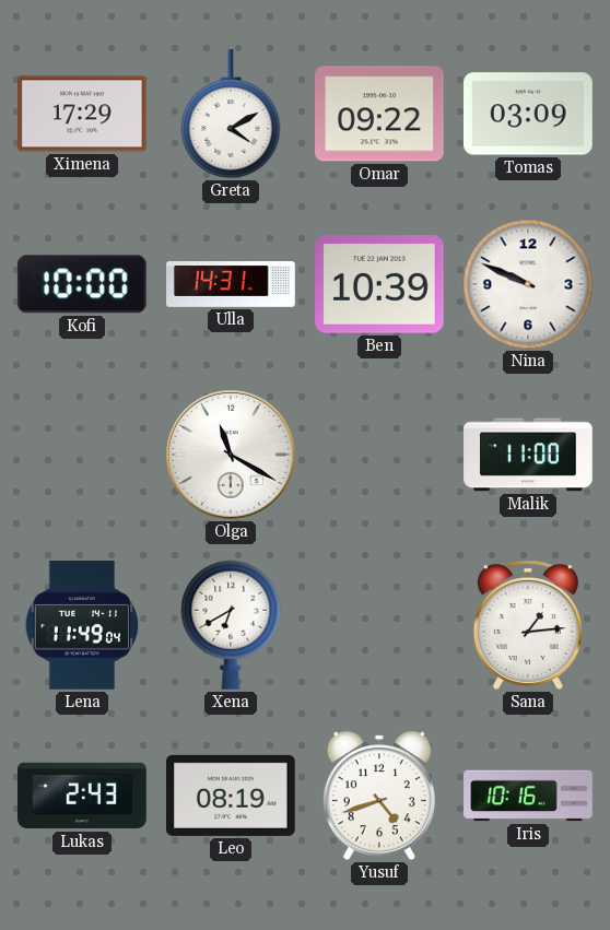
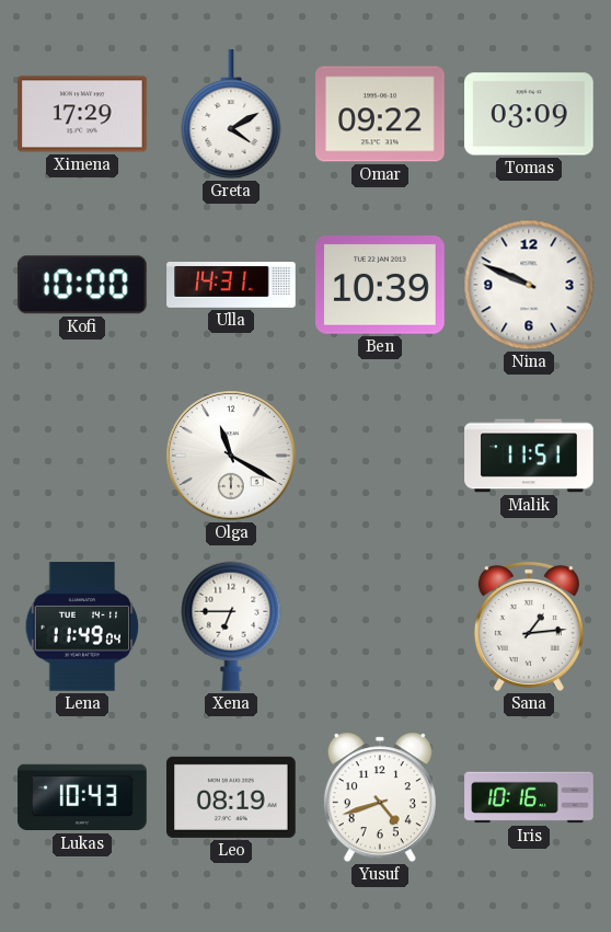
Malik: 11:00 -> 11:51
Xena: 6:40 -> 6:45
Lukas: 2:43 -> 10:43
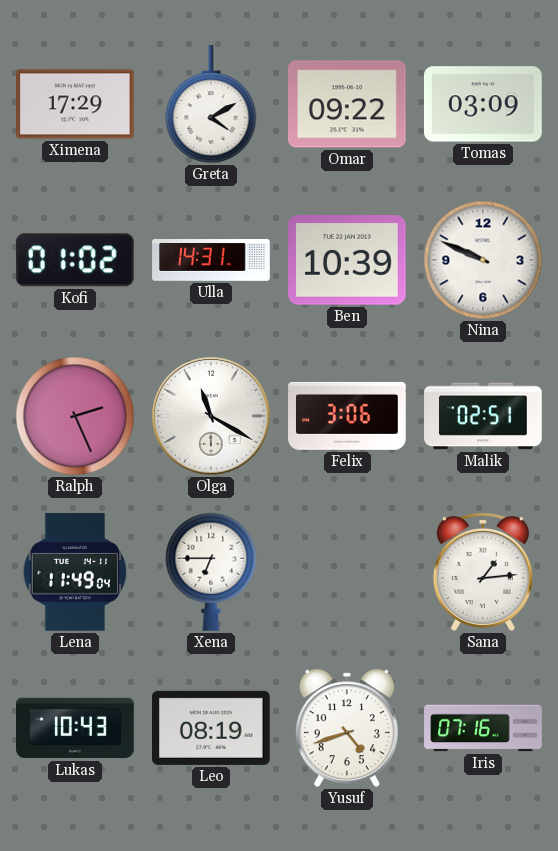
Kofi: 10:00 -> 01:02
Ralph: none -> 2:26
Felix: none -> 3:06
Malik: 11:51 -> 02:51
Iris: 10:16 -> 07:16
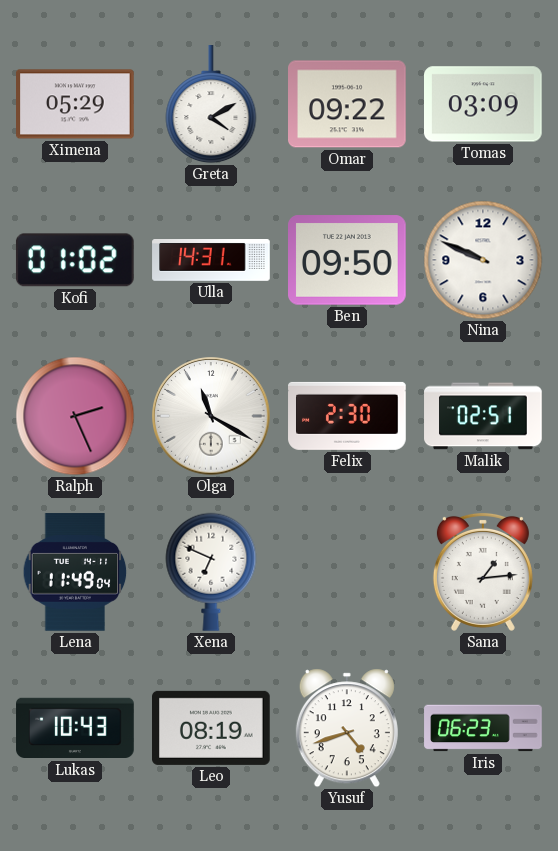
Ximena: 17:29 -> 05:29
Ben: 10:39 -> 09:50
Felix: 3:06 -> 2:30
Xena: 6:45 -> 6:49
Iris: 07:16 -> 06:23
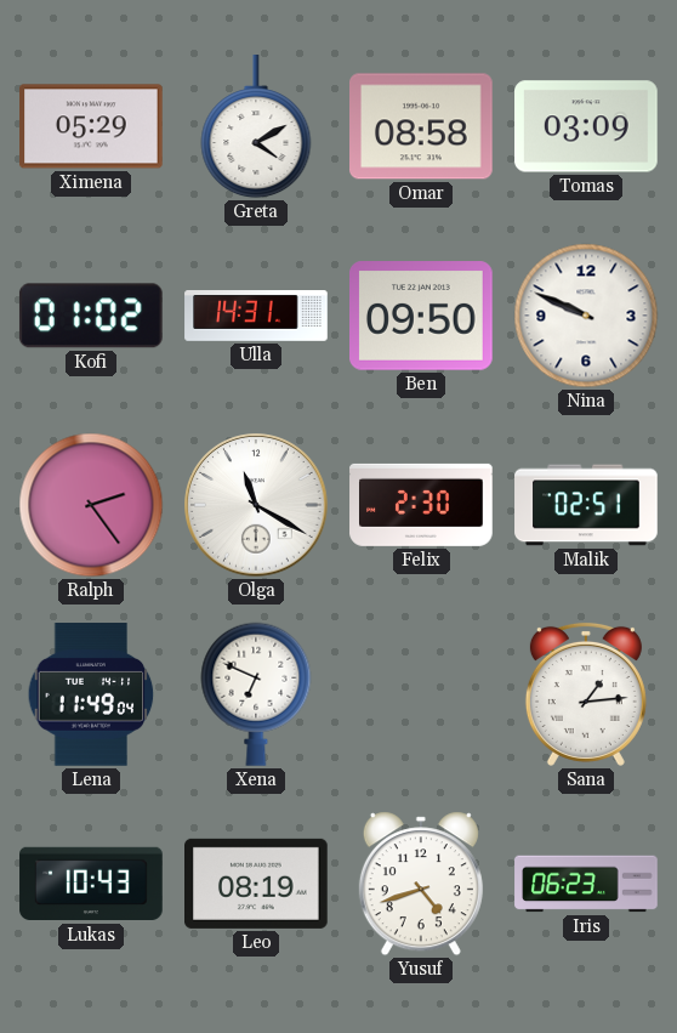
Omar: 09:22 -> 08:58
Ralph: 2:26 -> 2:24
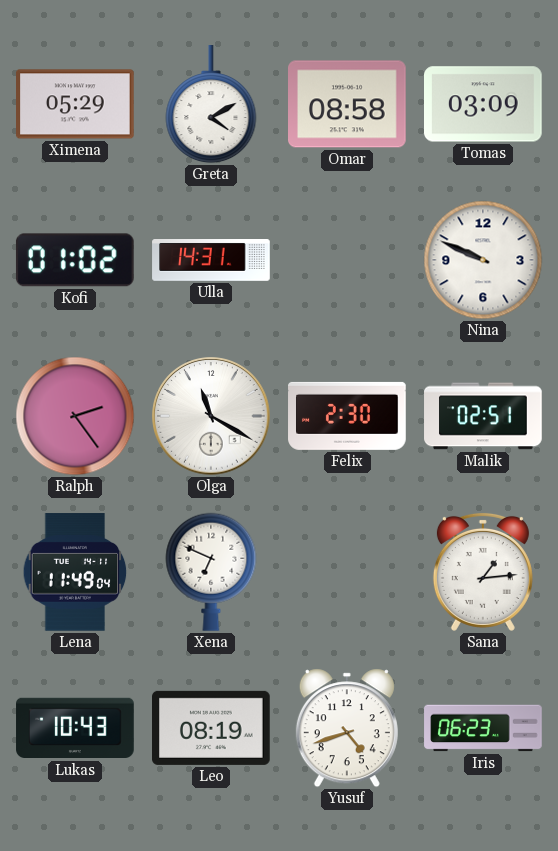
Ben: 09:50 -> none
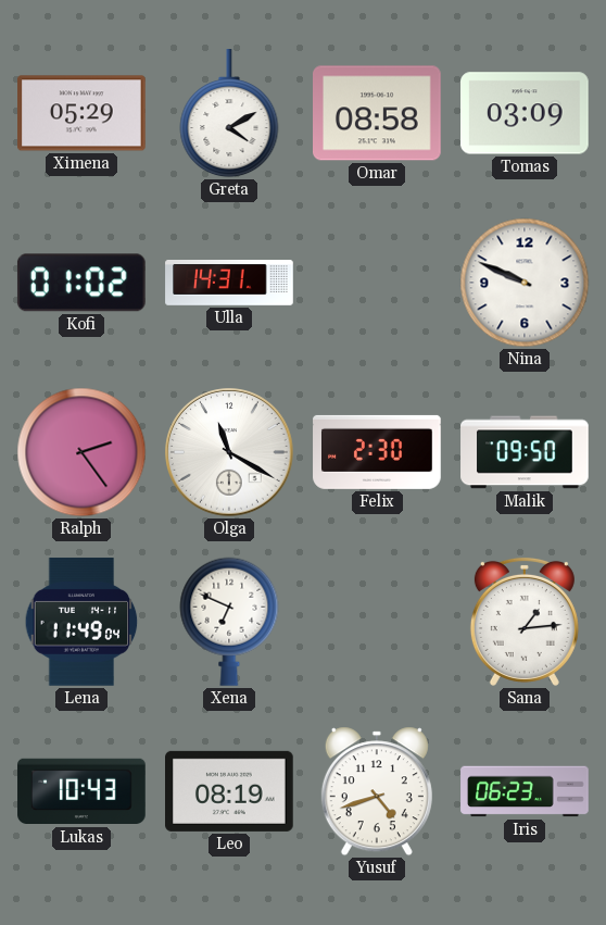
Malik: 02:51 -> 09:50
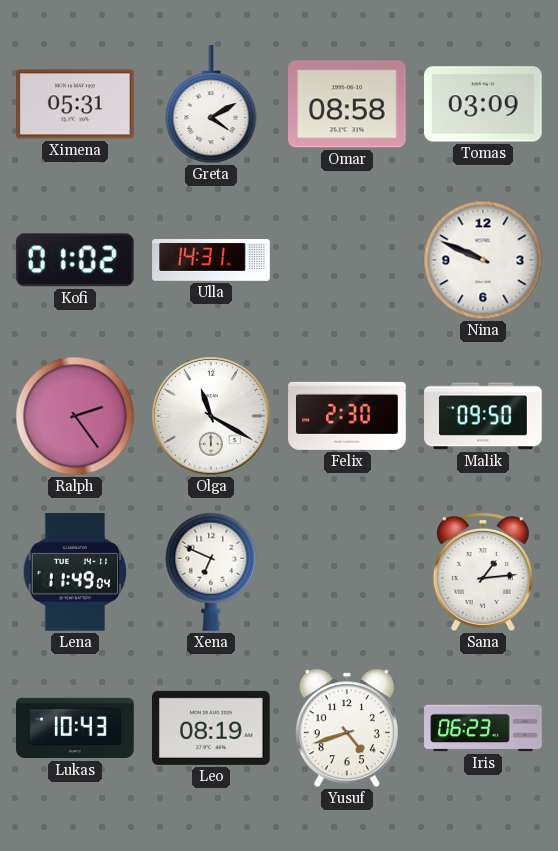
Ximena: 05:29 -> 05:31
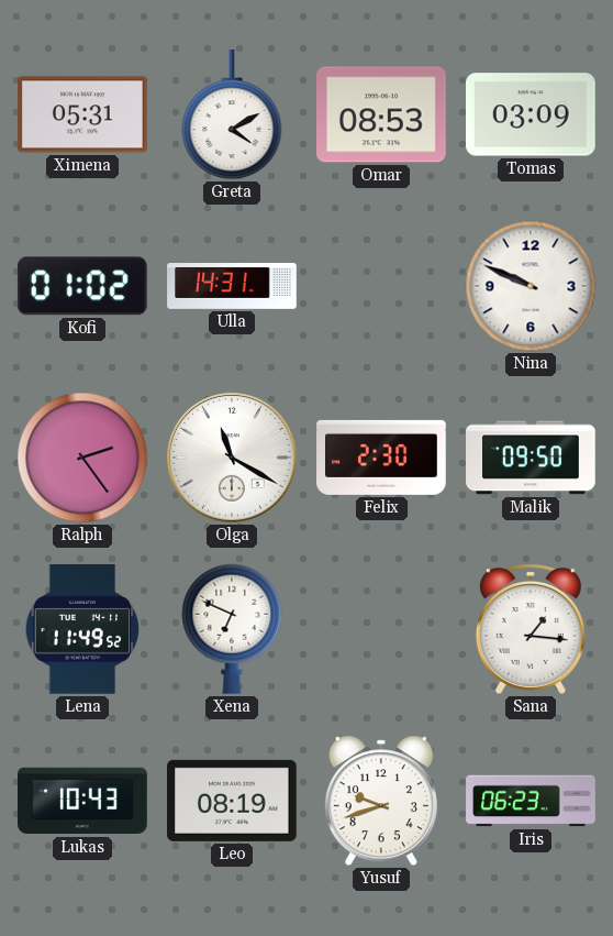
Omar: 08:58 -> 08:53
Lena: 11:49:04 -> 11:49:52
Sana: 1:14 -> 1:16
Yusuf: 4:42 -> 9:42
